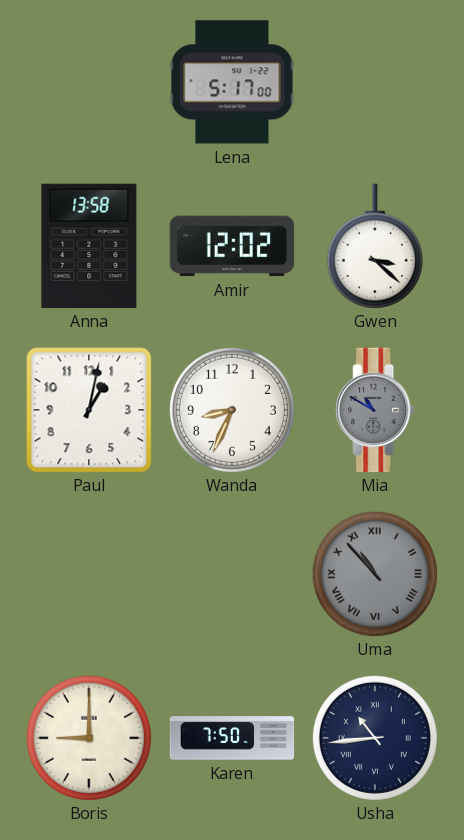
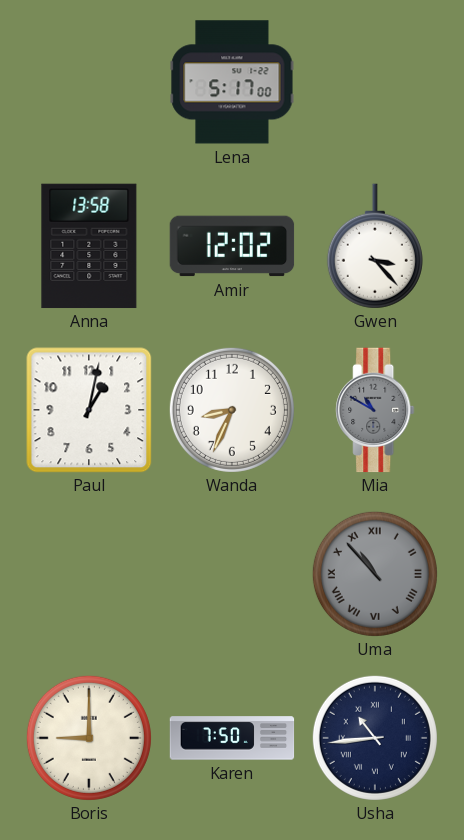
Gwen: 3:22 -> 3:23
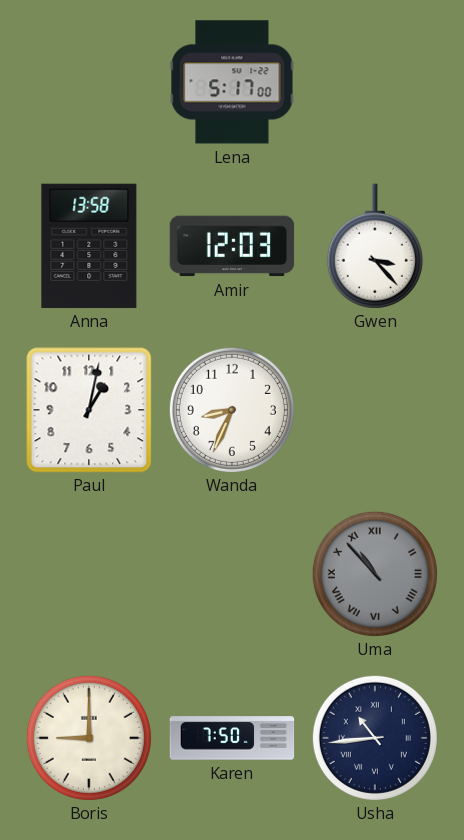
Amir: 12:02 -> 12:03
Mia: 10:50 -> none
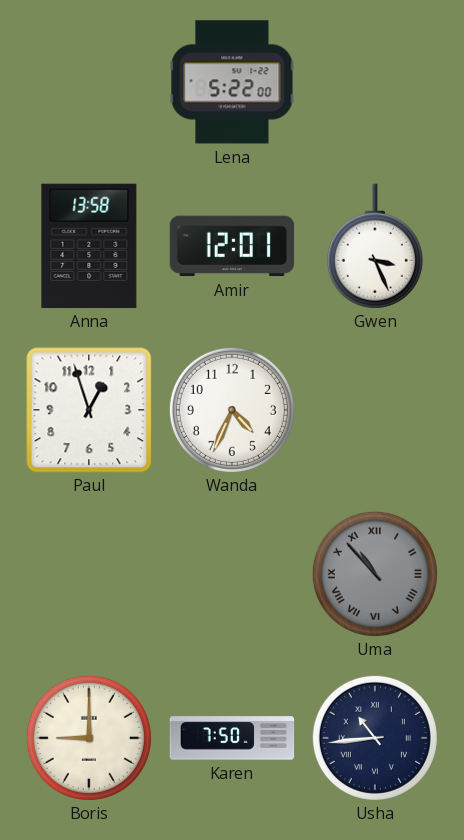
Lena: 5:17 -> 5:22
Amir: 12:03 -> 12:01
Gwen: 3:23 -> 3:26
Paul: 1:02 -> 12:57
Wanda: 8:34 -> 4:34
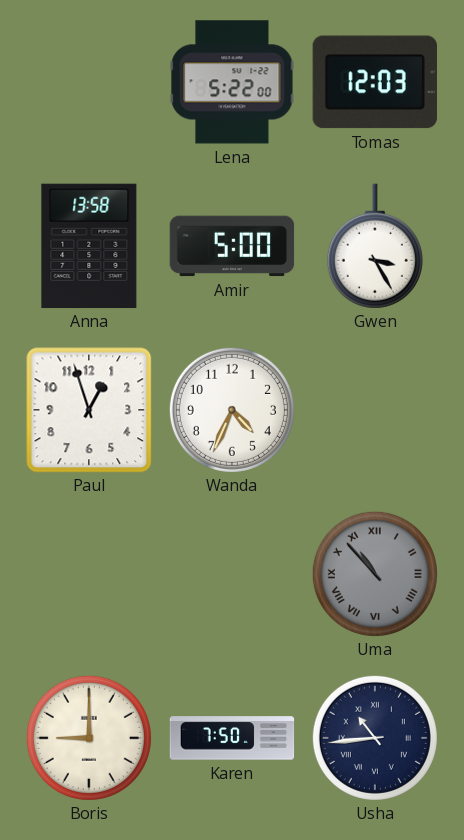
Tomas: none -> 12:03
Amir: 12:01 -> 5:00
Gwen: 3:26 -> 3:25
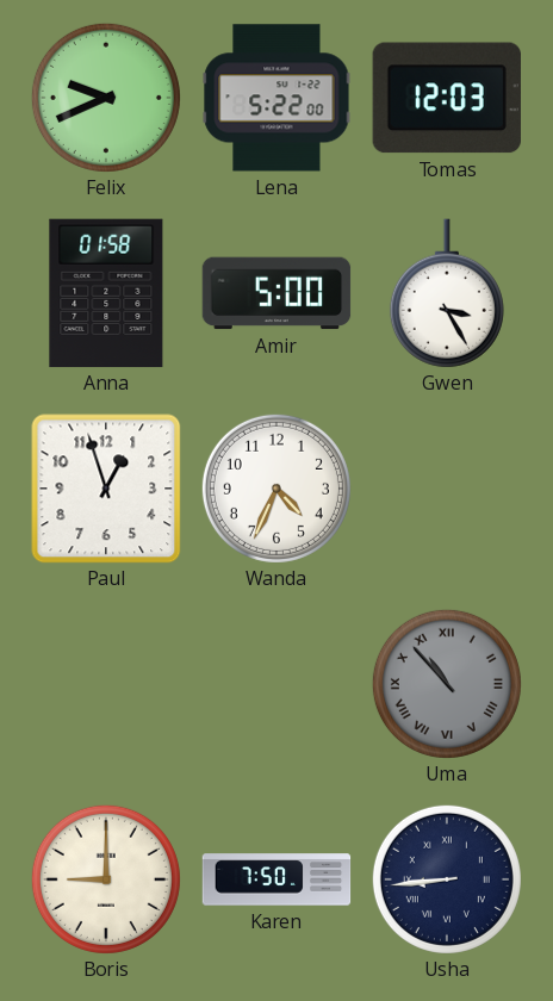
Felix: none -> 9:41
Anna: 13:58 -> 01:58
Usha: 10:44 -> 8:44
